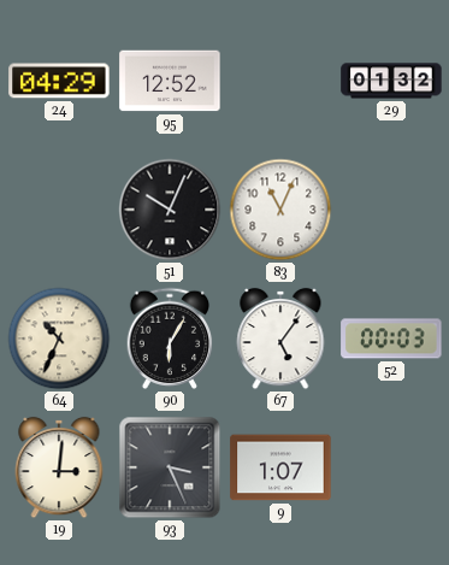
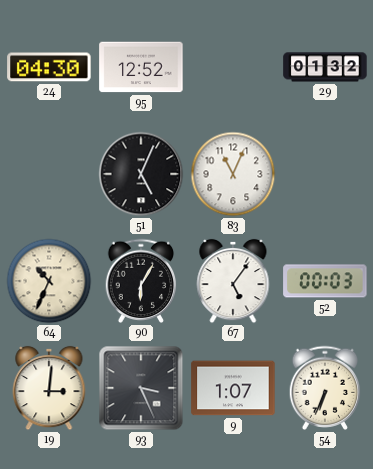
24: 04:29 -> 04:30
51: 10:04 -> 5:04
54: none -> 6:34
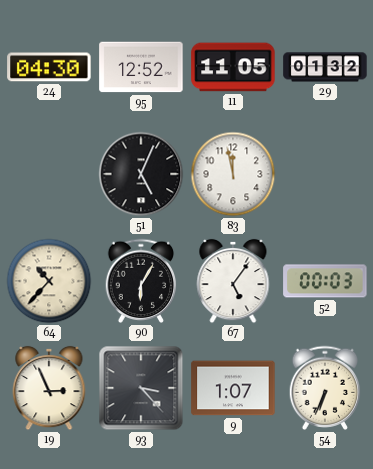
11: none -> 11:05
83: 11:04 -> 11:58
64: 10:34 -> 10:37
19: 3:01 -> 2:56
93: 3:26 -> 3:23
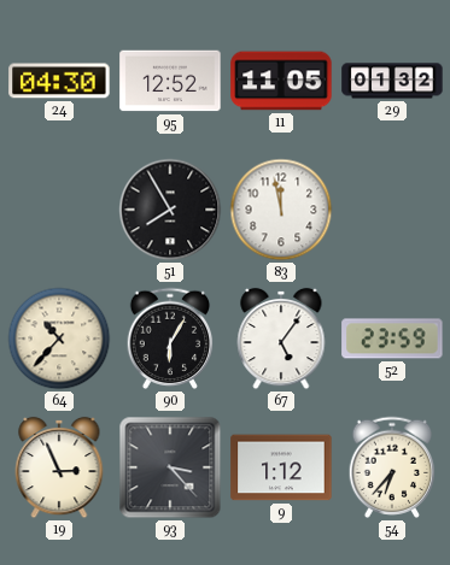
51: 5:04 -> 7:55
52: 00:03 -> 23:59
9: 1:07 -> 1:12
54: 6:34 -> 6:37
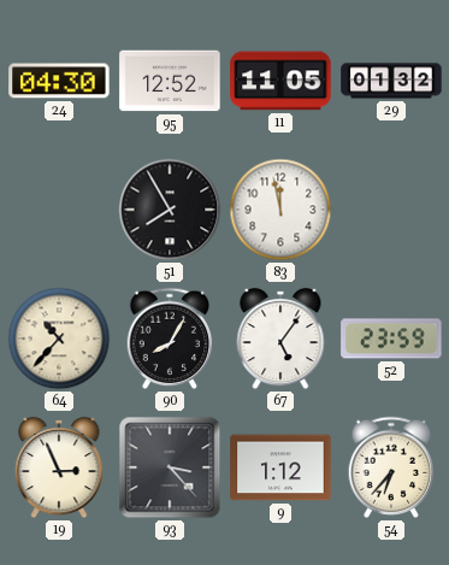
90: 6:05 -> 8:05
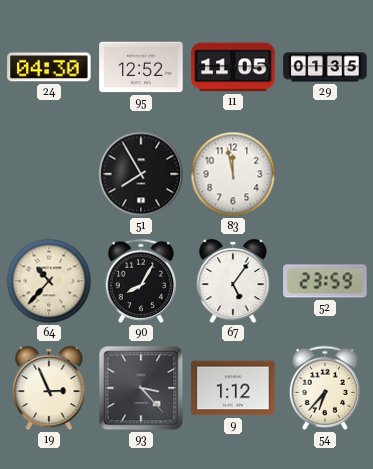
29: 01:32 -> 01:35
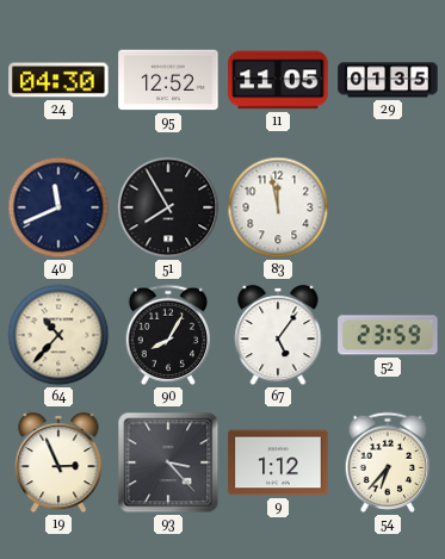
40: none -> 11:41
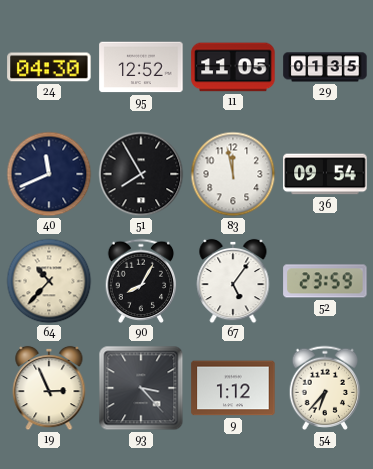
36: none -> 09:54
